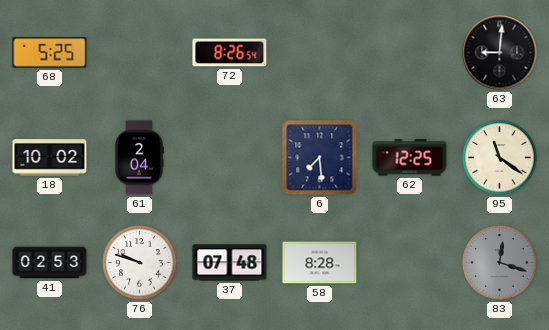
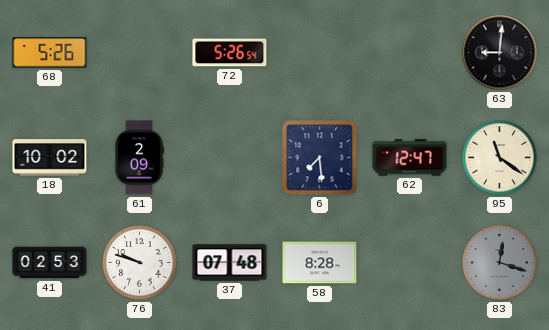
68: 5:25 -> 5:26
72: 8:26 -> 5:26
61: 2:04 -> 2:09
62: 12:25 -> 12:47
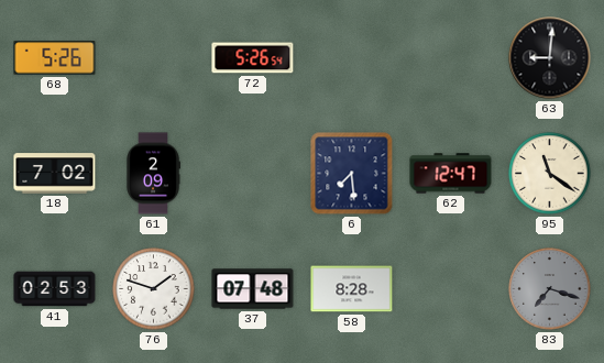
18: 10:02 -> 7:02
76: 9:48 -> 1:48
83: 12:18 -> 7:18
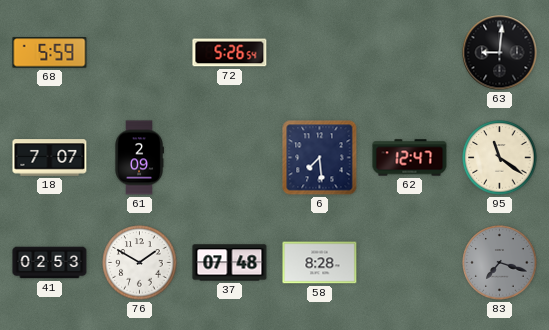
68: 5:26 -> 5:59
18: 7:02 -> 7:07
76: 1:48 -> 1:50
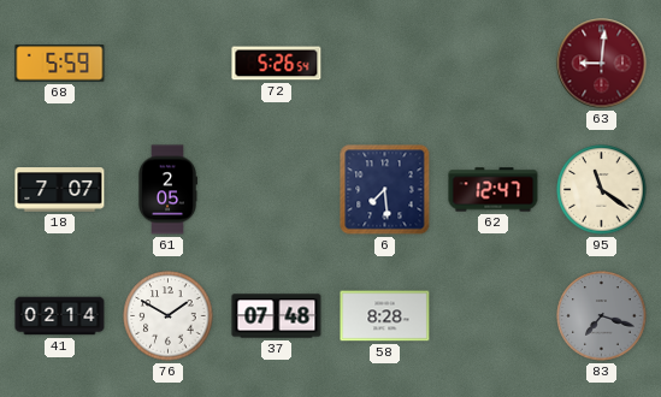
63 dial: black -> burgundy
61: 2:09 -> 2:05
41: 02:53 -> 02:14
